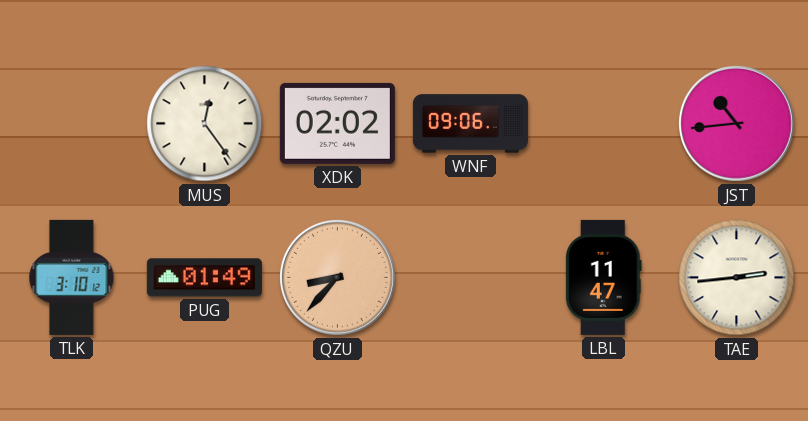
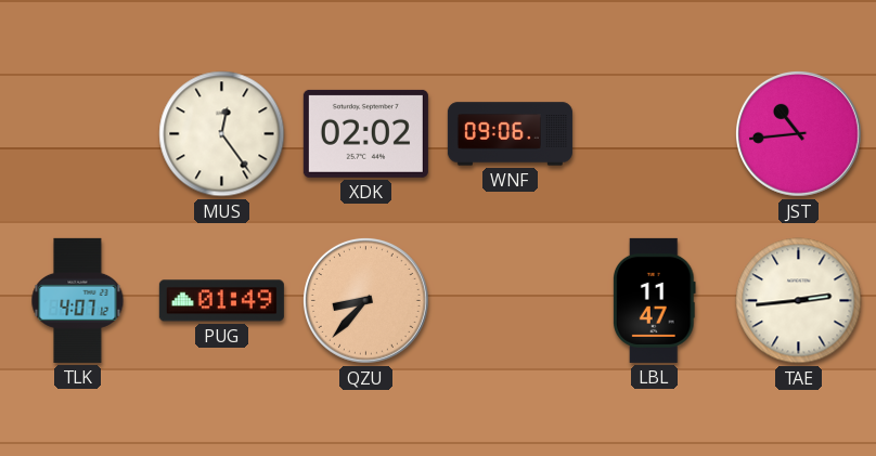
TLK: 3:10 -> 4:07
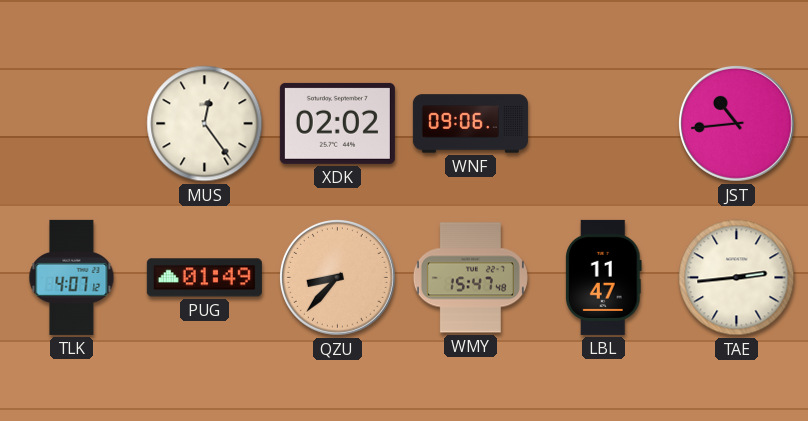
WMY: none -> 15:47
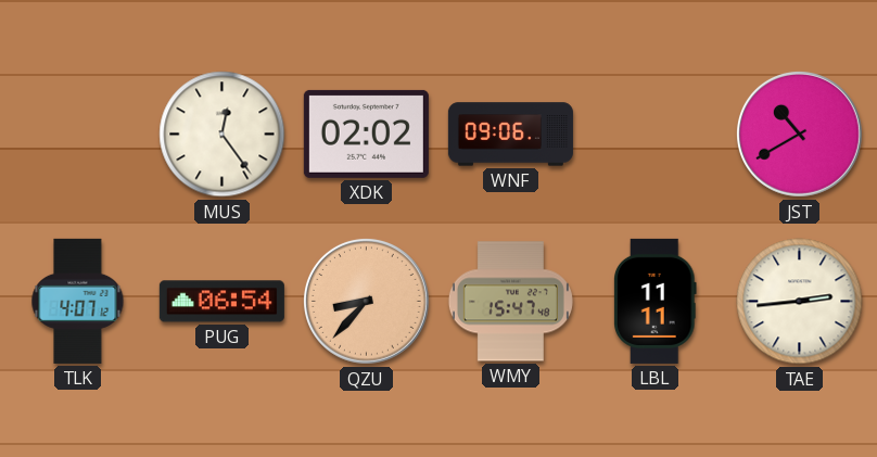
JST: 10:44 -> 10:40
PUG: 01:49 -> 06:54
LBL: 11:47 -> 11:11
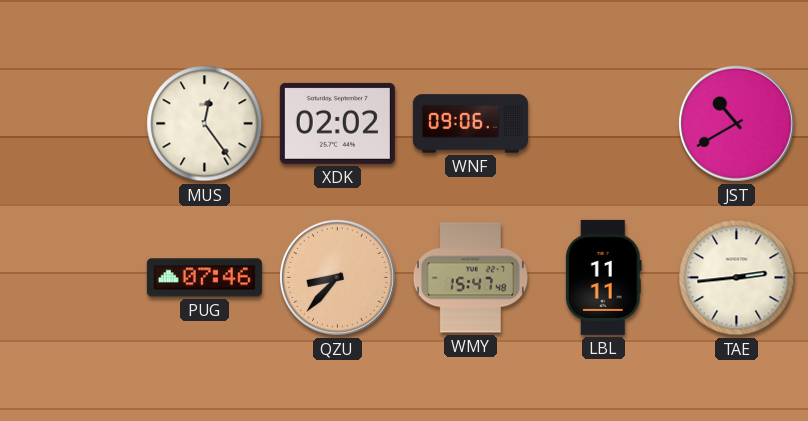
TLK: 4:07 -> none
PUG: 06:54 -> 07:46
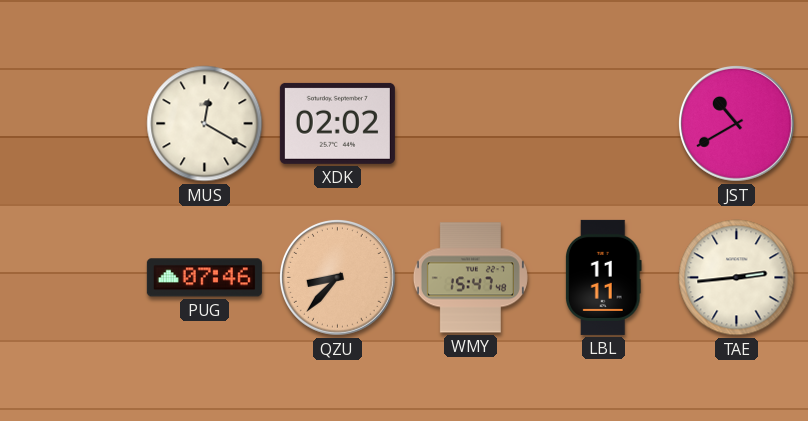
MUS: 12:24 -> 12:20
WNF: 09:06 -> none
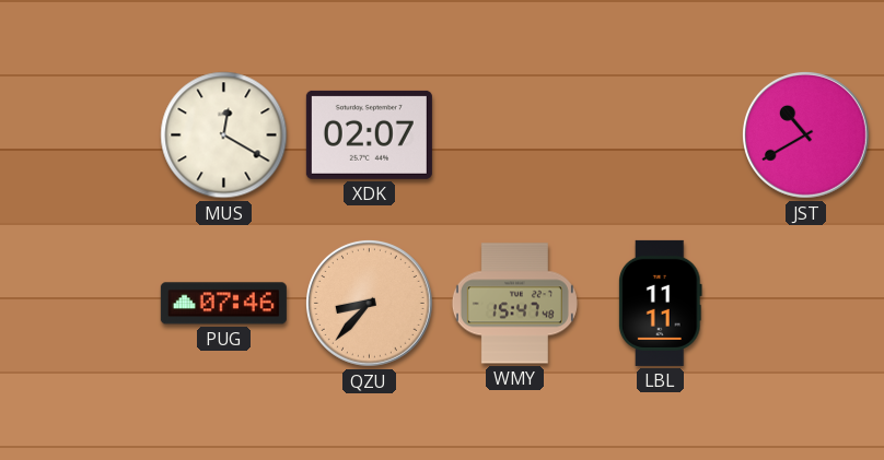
XDK: 02:02 -> 02:07
TAE: 2:44 -> none
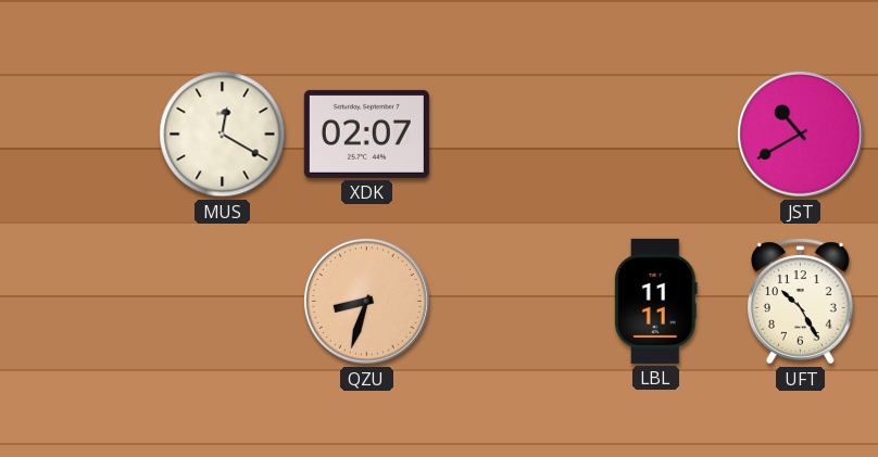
PUG: 07:46 -> none
QZU: 8:37 -> 8:33
WMY: 15:47 -> none
UFT: none -> 10:25
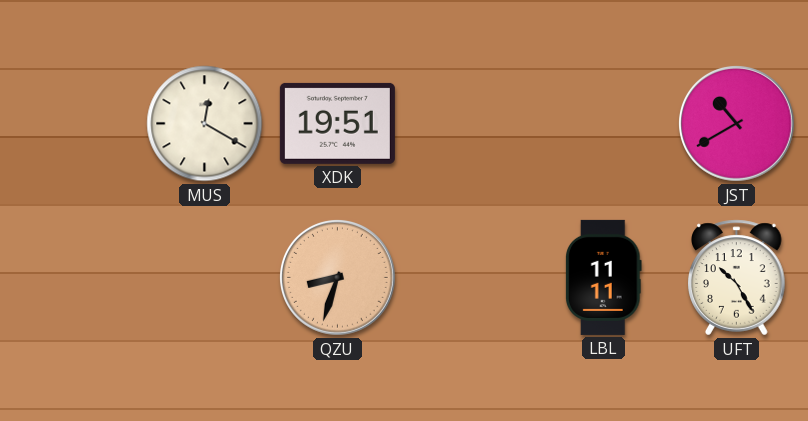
XDK: 02:07 -> 19:51
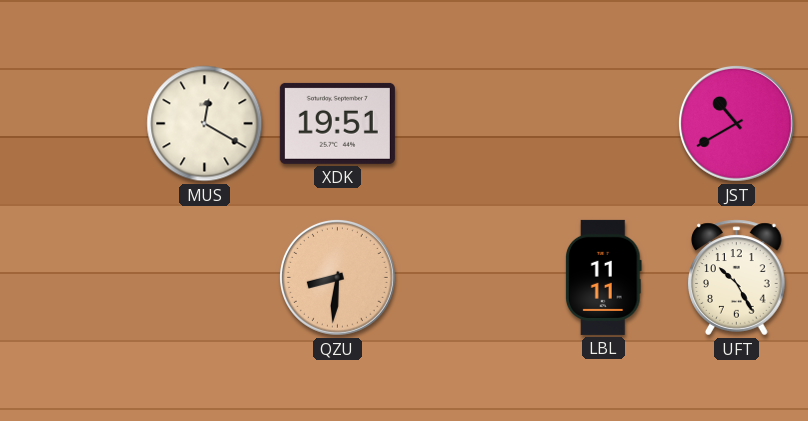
QZU: 8:33 -> 8:31
